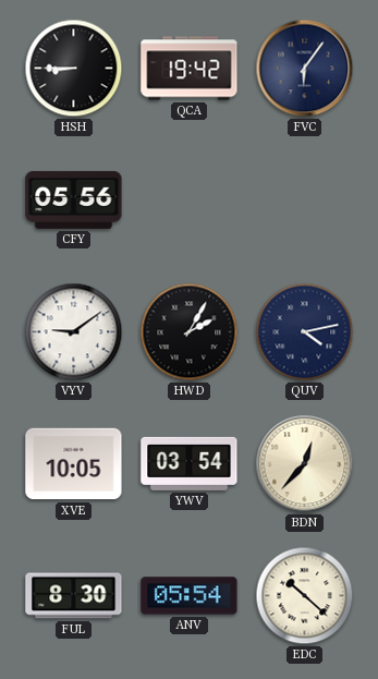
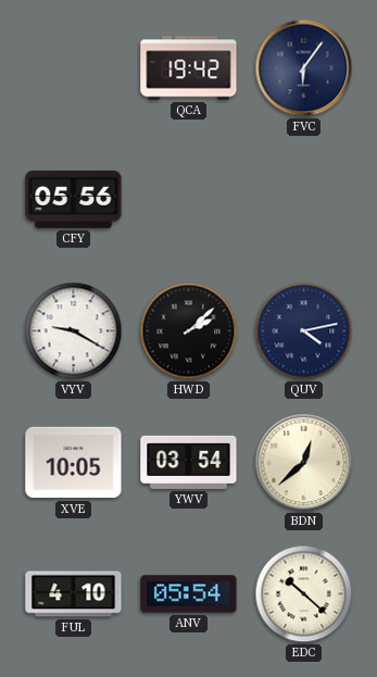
HSH: 8:45 -> none
VYV: 9:09 -> 9:20
HWD: 2:05 -> 2:08
BDN: 12:37 -> 12:38
FUL: 8:30 -> 4:10
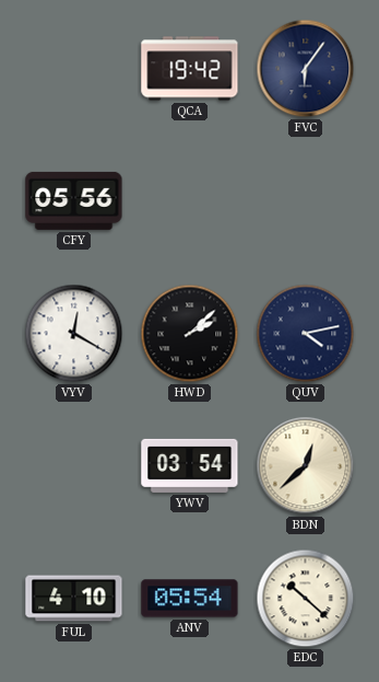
VYV: 9:20 -> 12:20
XVE: 10:05 -> none
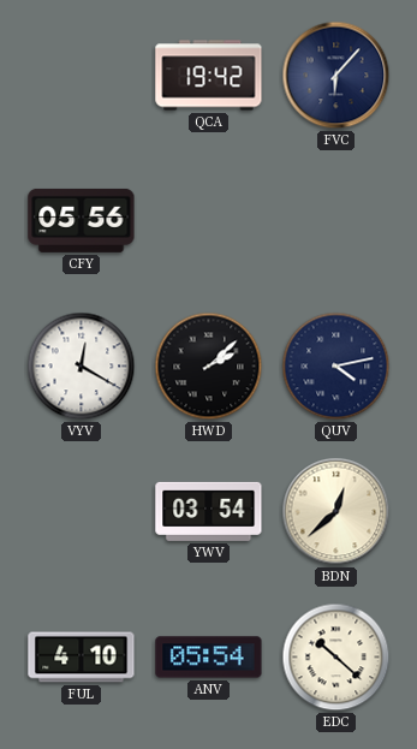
FVC: 6:06 -> 6:07
